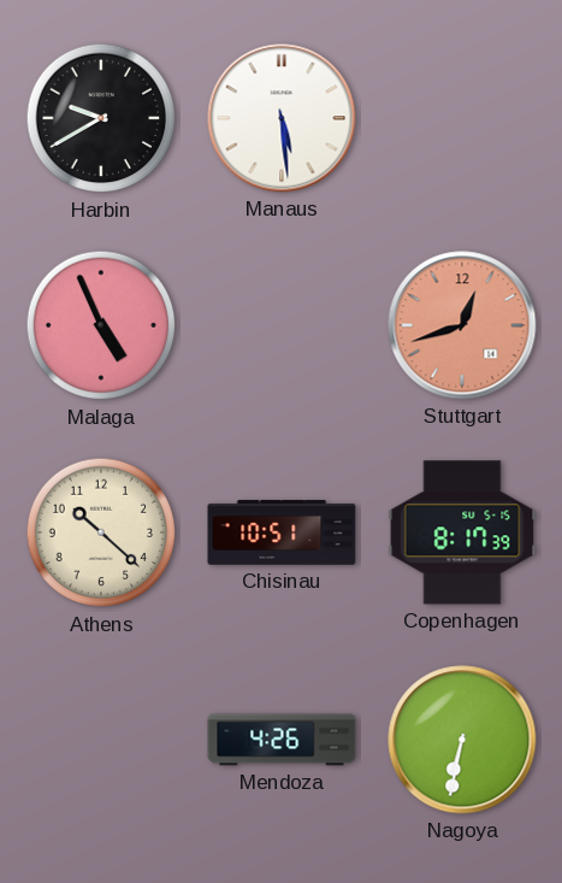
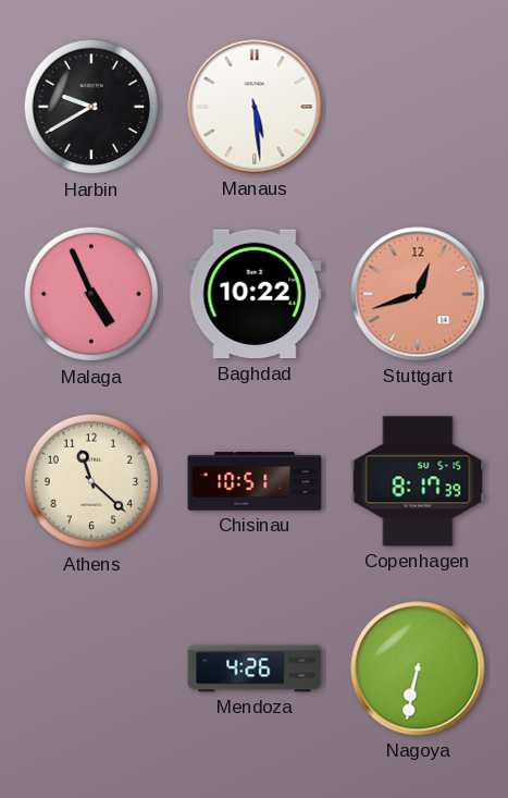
Baghdad: none -> 10:22
Athens: 10:22 -> 11:22
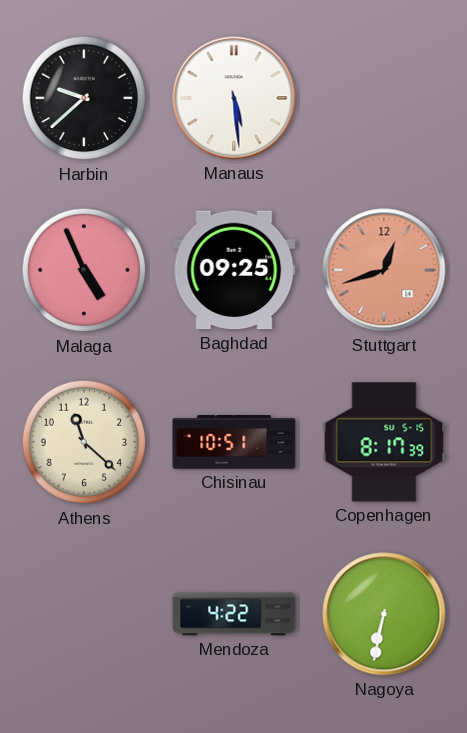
Harbin: 9:40 -> 9:38
Baghdad: 10:22 -> 09:25
Mendoza: 4:26 -> 4:22
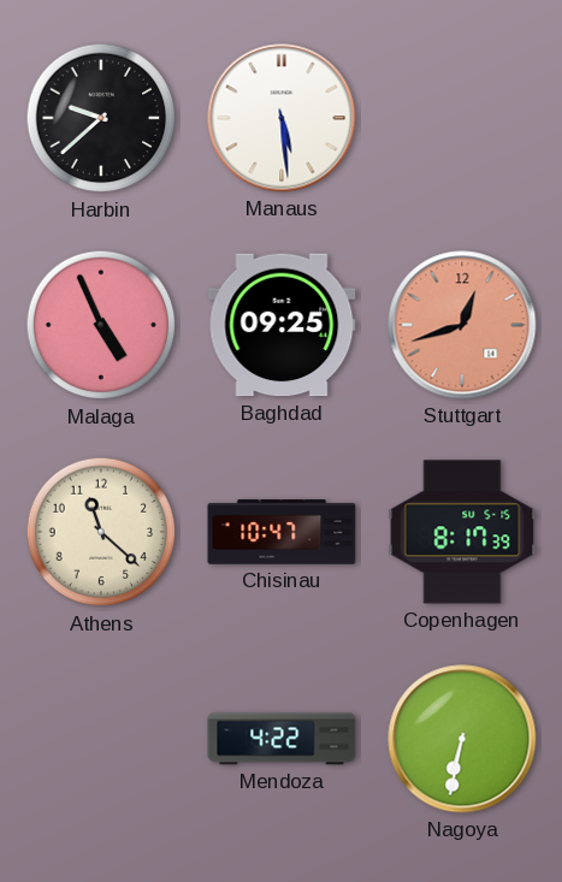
Chisinau: 10:51 -> 10:47
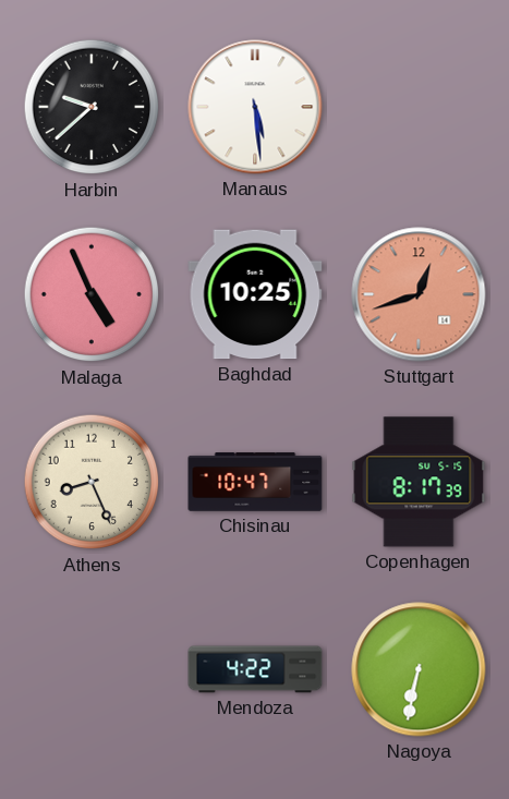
Baghdad: 09:25 -> 10:25
Athens: 11:22 -> 8:26
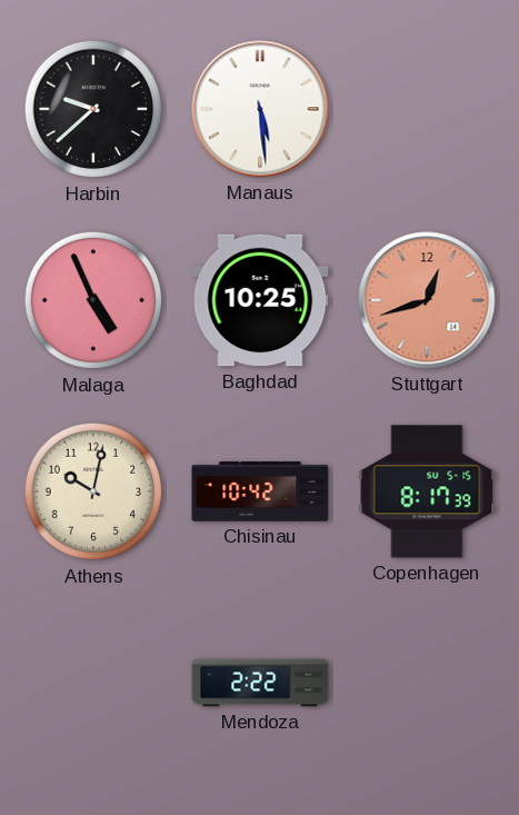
Athens: 8:26 -> 10:02
Chisinau: 10:47 -> 10:42
Mendoza: 4:22 -> 2:22
Nagoya: 6:32 -> none
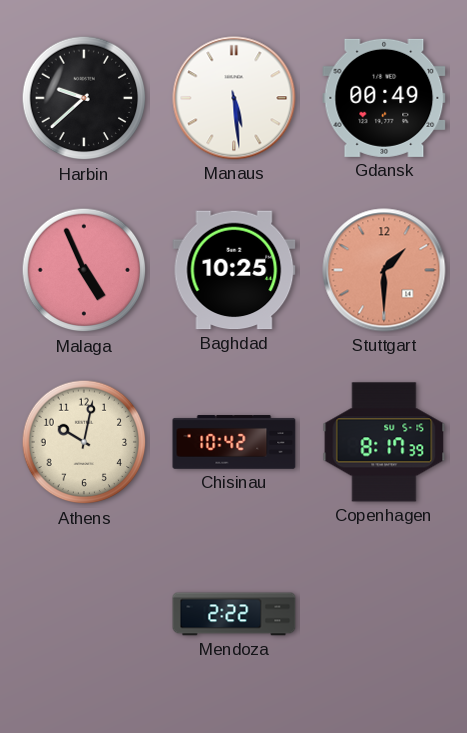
Gdansk: none -> 00:49
Stuttgart: 12:42 -> 1:30
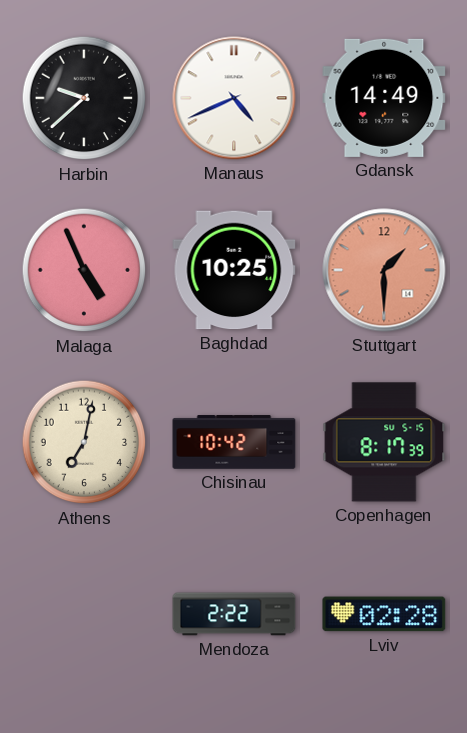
Manaus: 5:29 -> 4:41
Gdansk: 00:49 -> 14:49
Athens: 10:02 -> 7:02
Lviv: none -> 02:28
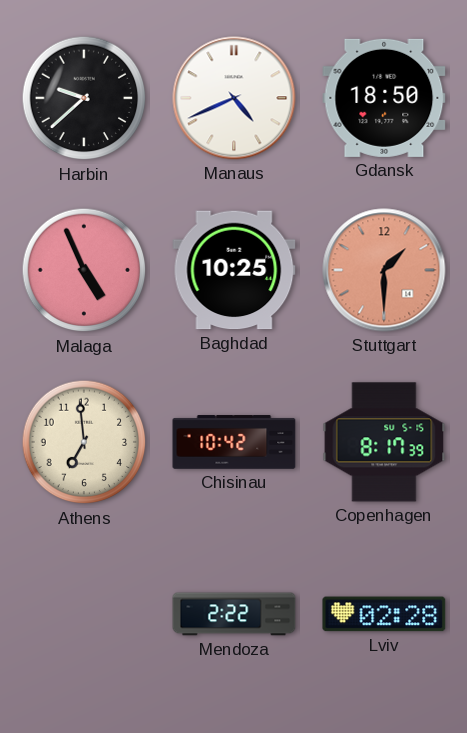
Gdansk: 14:49 -> 18:50
Athens: 7:02 -> 6:59
